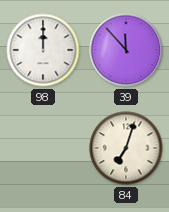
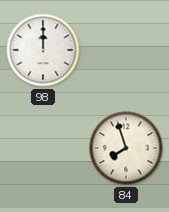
39: 11:53 -> none
84: 7:03 -> 7:57
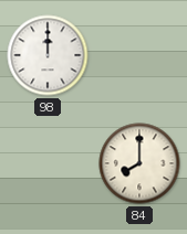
84: 7:57 -> 8:00
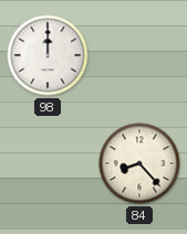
84: 8:00 -> 8:23
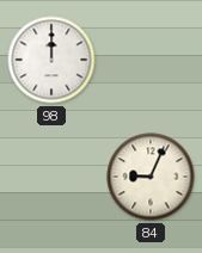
84: 8:23 -> 9:04
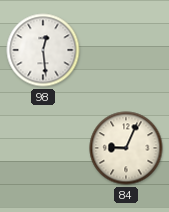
98: 12:00 -> 12:29
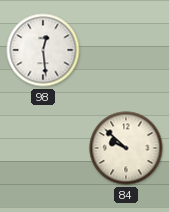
84: 9:04 -> 9:52
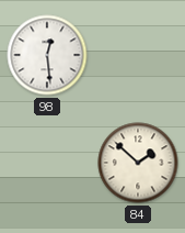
84: 9:52 -> 1:52
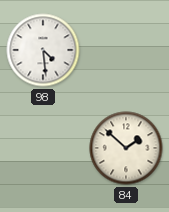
98: 12:29 -> 4:29
